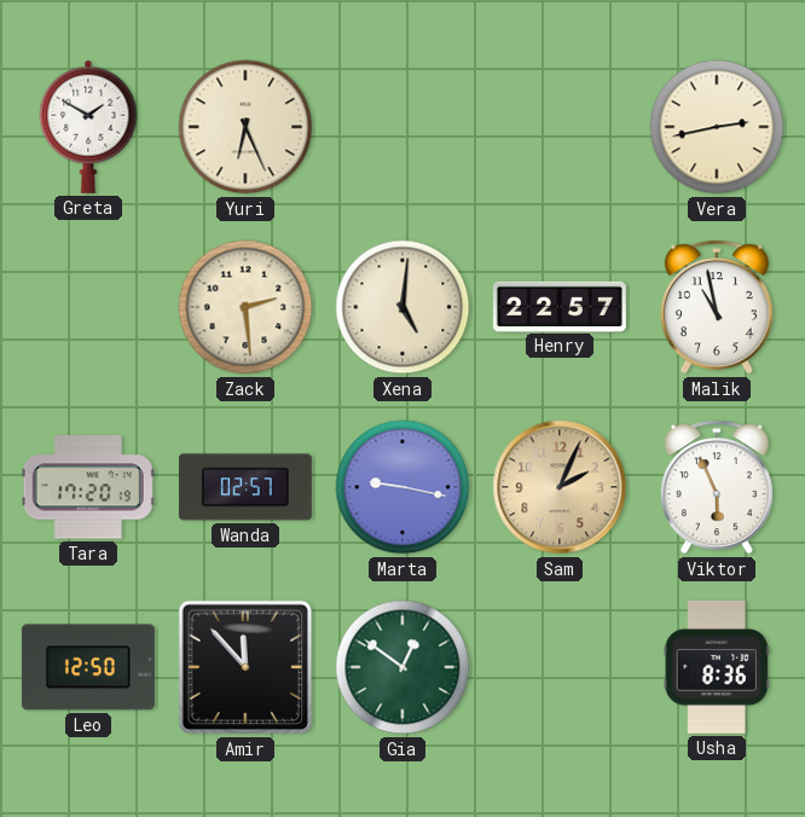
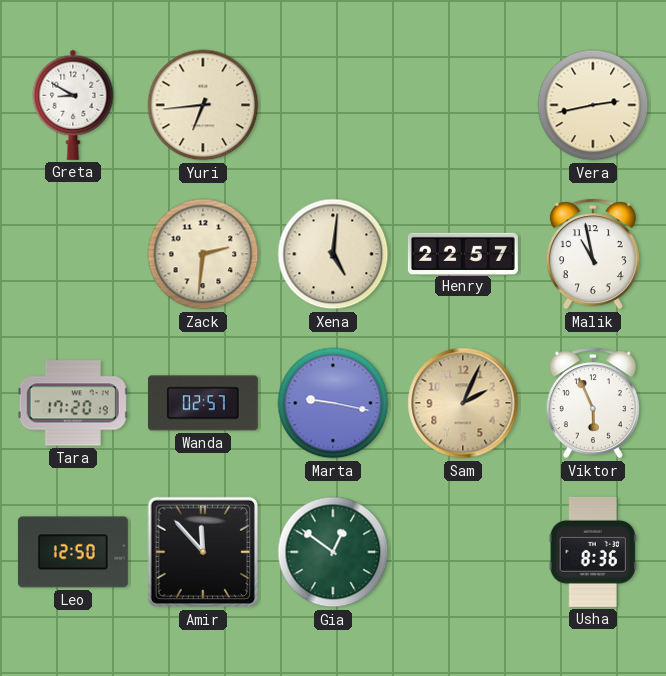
Greta: 1:50 -> 8:50
Yuri: 6:26 -> 6:44
Zack: 2:29 -> 2:31
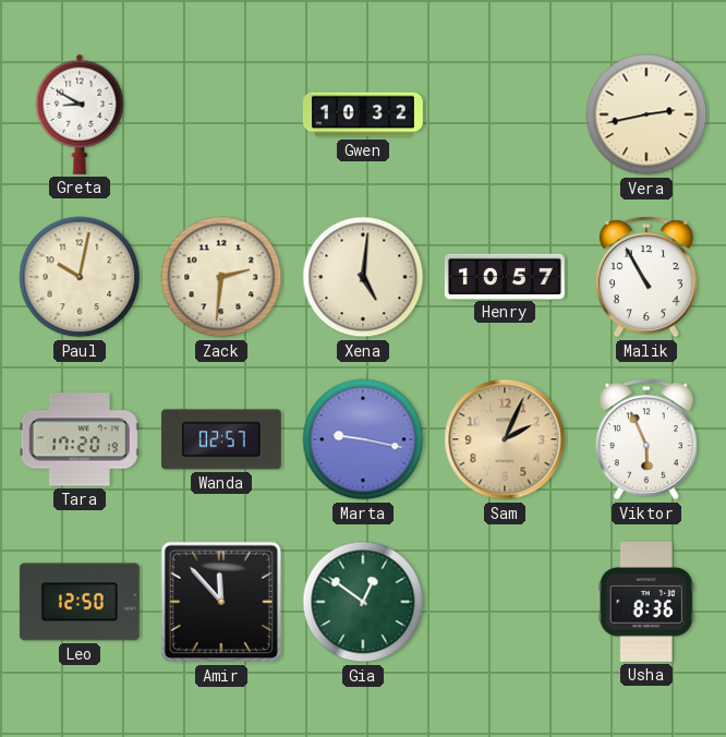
Yuri: 6:44 -> none
Gwen: none -> 10:32
Paul: none -> 10:02
Henry: 22:57 -> 10:57
Malik: 10:58 -> 10:55
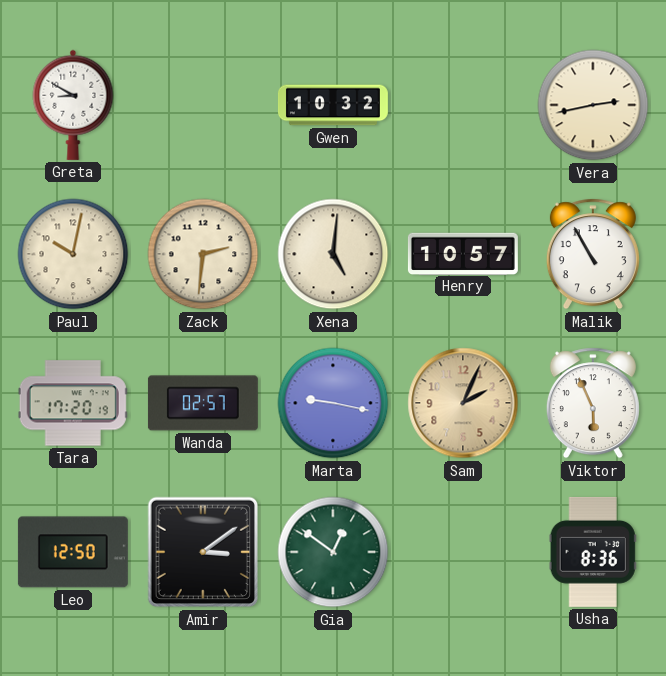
Amir: 11:53 -> 3:09
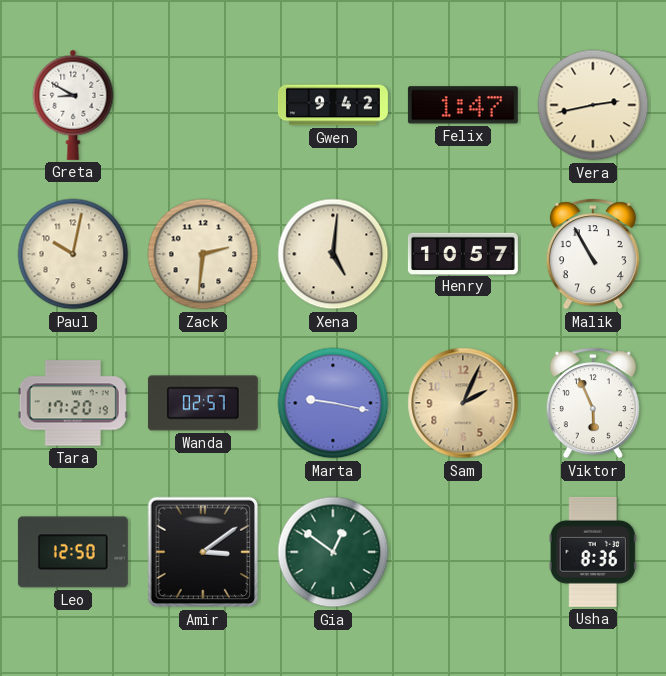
Gwen: 10:32 -> 9:42
Felix: none -> 1:47
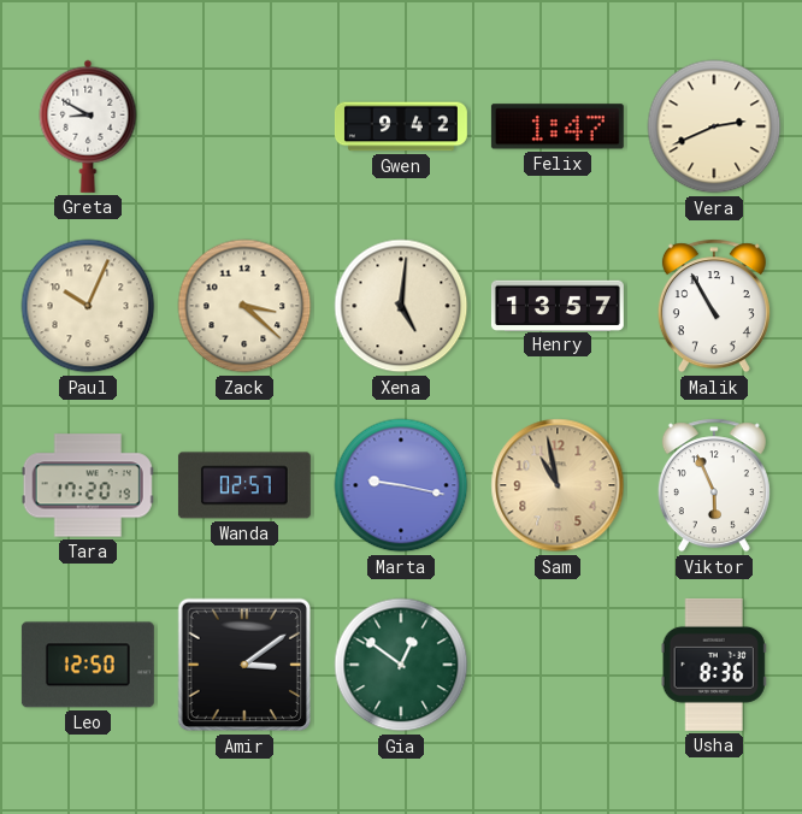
Vera: 2:43 -> 2:41
Paul: 10:02 -> 10:04
Zack: 2:31 -> 3:22
Henry: 10:57 -> 13:57
Sam: 2:04 -> 10:58
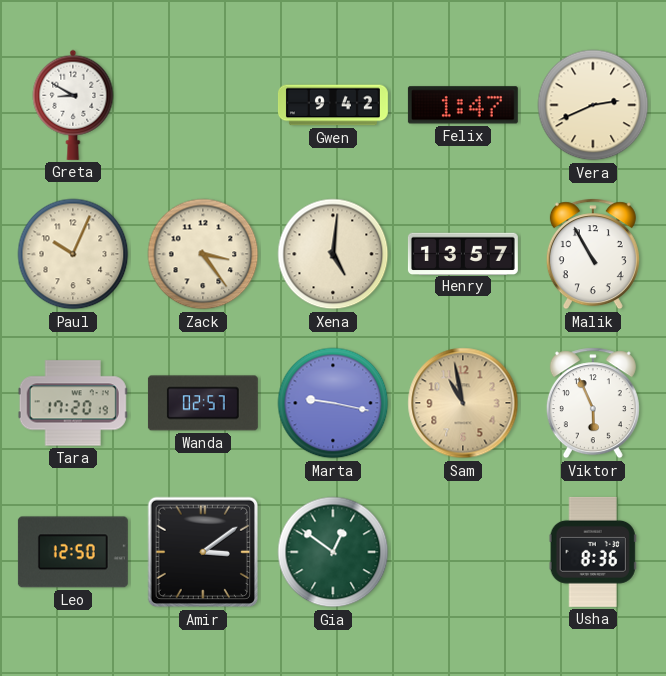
Zack: 3:22 -> 3:24
